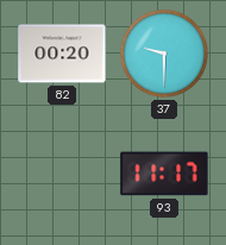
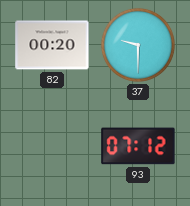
93: 11:17 -> 07:12
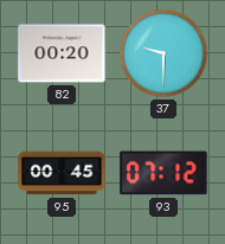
95: none -> 00:45
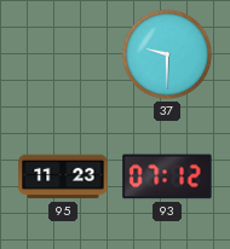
82: 00:20 -> none
95: 00:45 -> 11:23
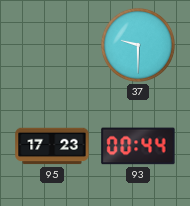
95: 11:23 -> 17:23
93: 07:12 -> 00:44
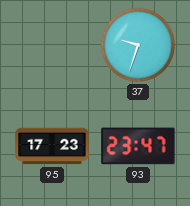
37: 9:30 -> 9:33
93: 00:44 -> 23:47
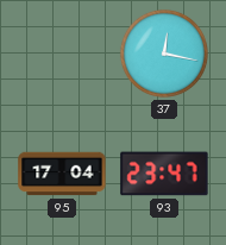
37: 9:33 -> 12:17
95: 17:23 -> 17:04
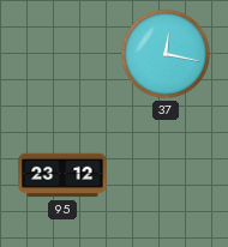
95: 17:04 -> 23:12
93: 23:47 -> none
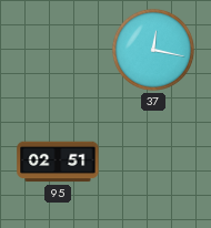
95: 23:12 -> 02:51
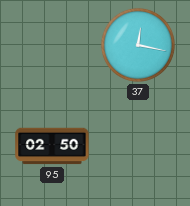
95: 02:51 -> 02:50
